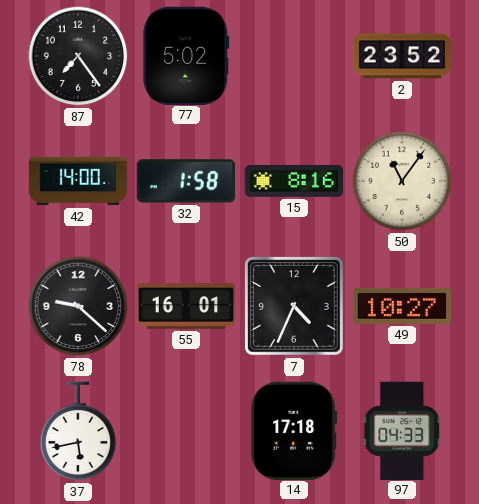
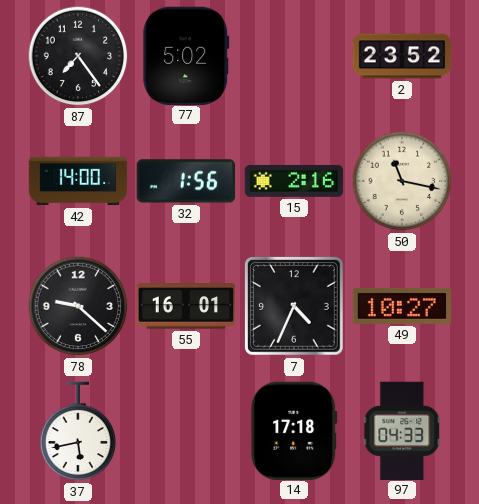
32: 1:58 -> 1:56
15: 8:16 -> 2:16
50: 11:06 -> 11:17
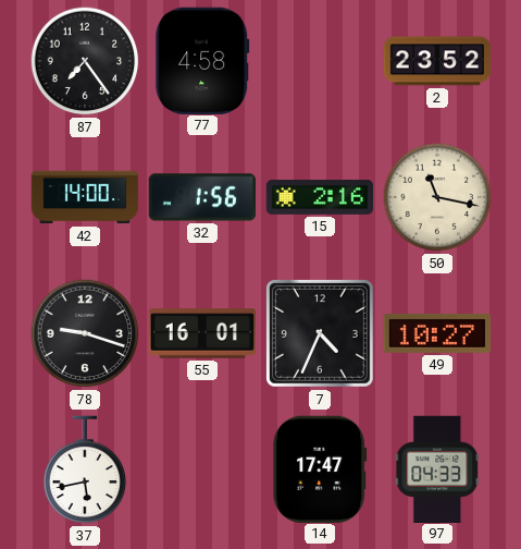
77: 5:02 -> 4:58
78: 9:22 -> 9:18
14: 17:18 -> 17:47
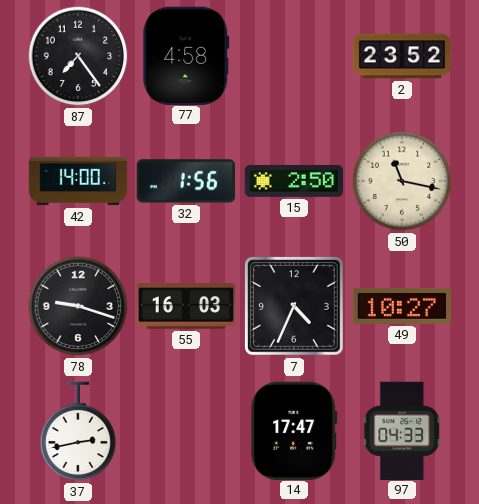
15: 2:16 -> 2:50
55: 16:01 -> 16:03
37: 5:43 -> 2:43
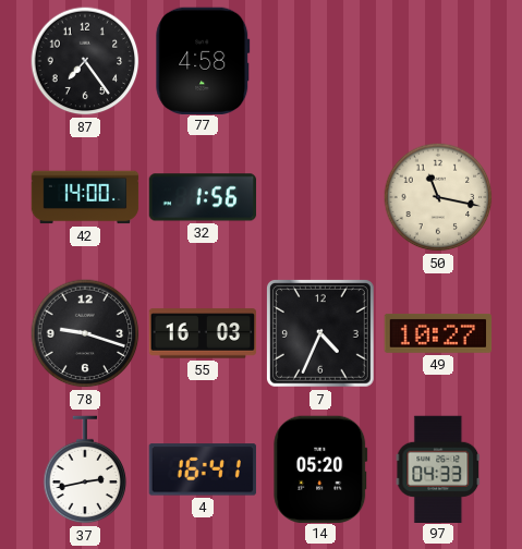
2: 23:52 -> none
15: 2:50 -> none
4: none -> 16:41
14: 17:47 -> 05:20
